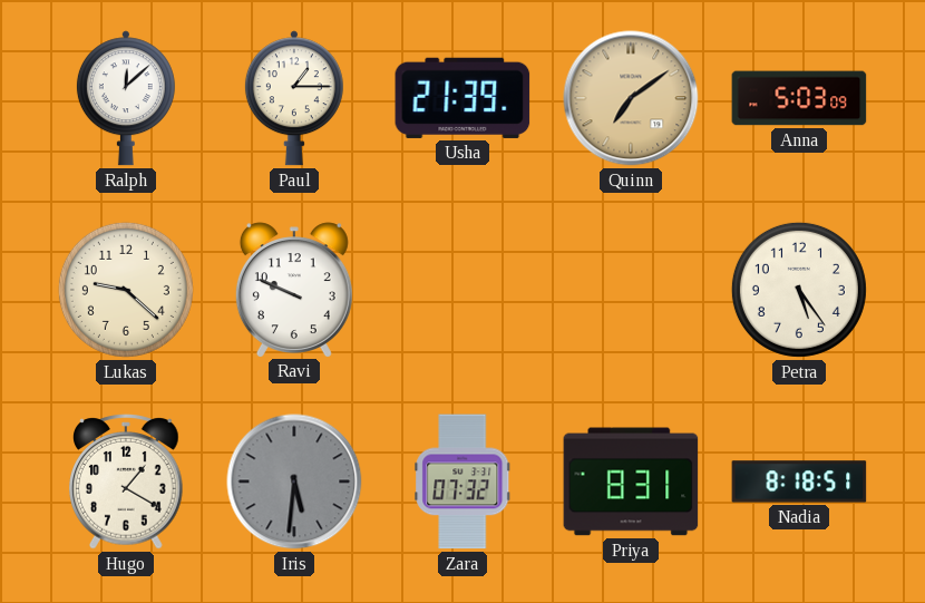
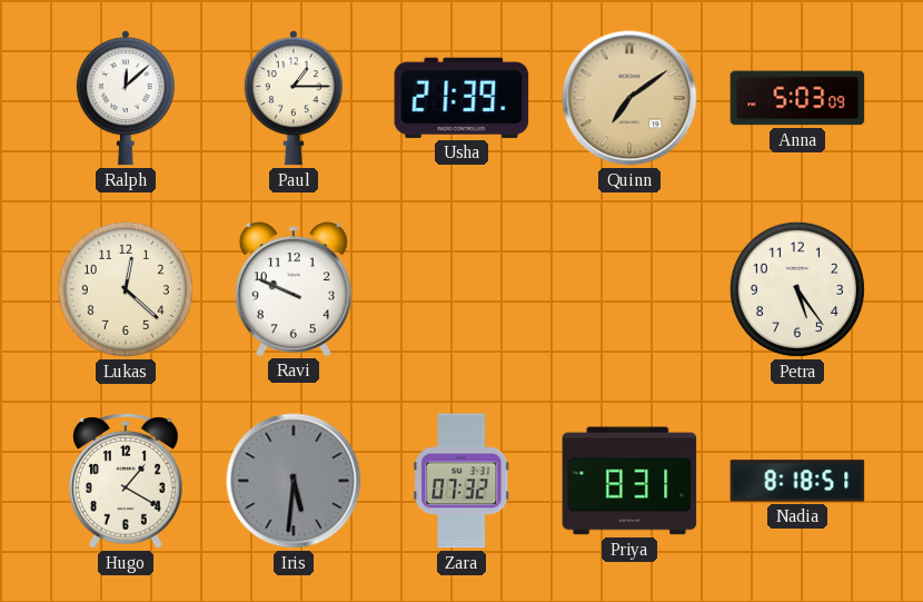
Lukas: 9:22 -> 12:22
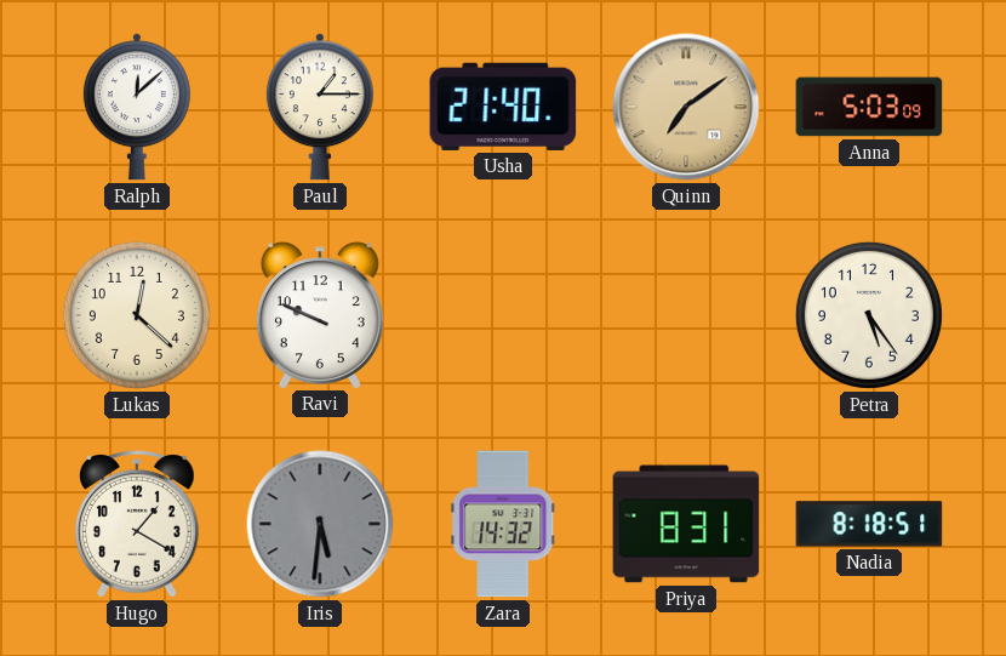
Usha: 21:39 -> 21:40
Zara: 07:32 -> 14:32
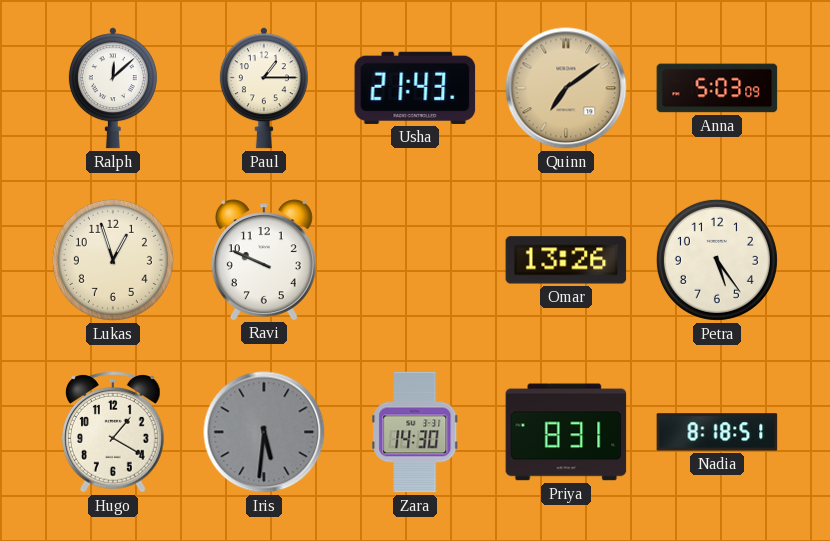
Usha: 21:40 -> 21:43
Lukas: 12:22 -> 12:57
Omar: none -> 13:26
Zara: 14:32 -> 14:30
